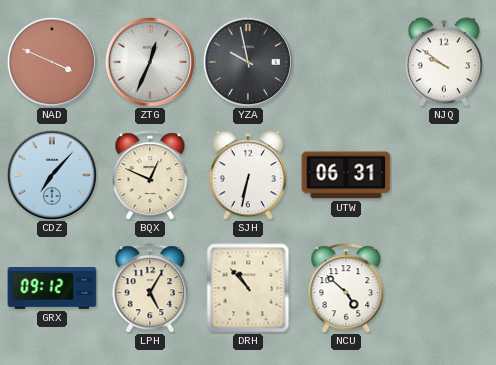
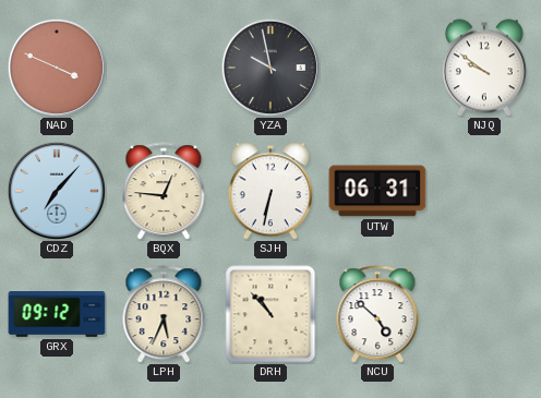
ZTG: 12:34 -> none
BQX: 12:49 -> 12:46
LPH: 5:05 -> 5:34
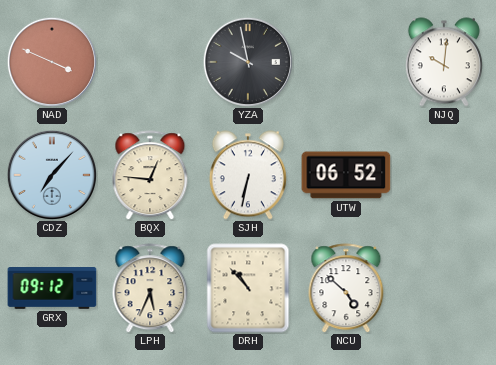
NJQ: 9:51 -> 10:01
UTW: 06:31 -> 06:52
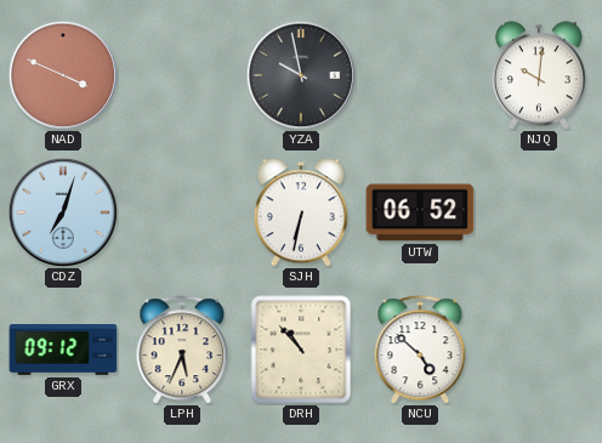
CDZ: 7:07 -> 7:03
BQX: 12:46 -> none
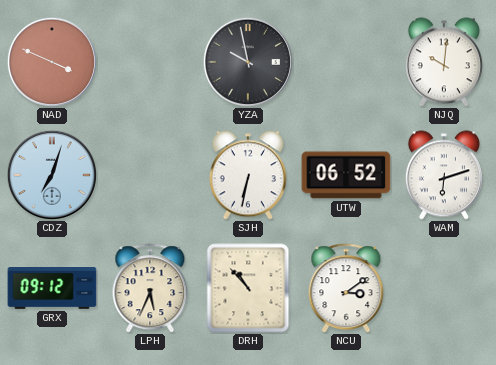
WAM: none -> 6:12
NCU: 4:52 -> 3:09
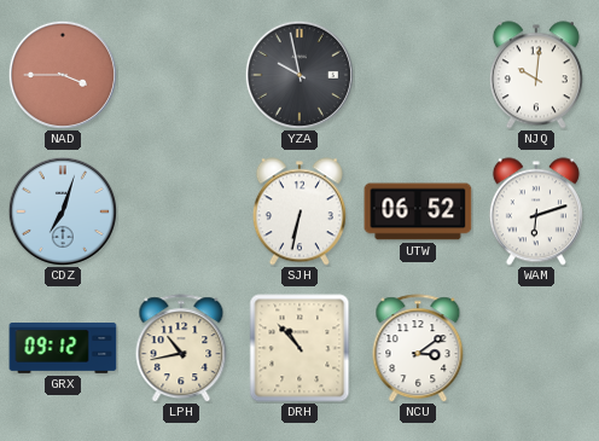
NAD: 3:49 -> 3:45
LPH: 5:34 -> 10:43
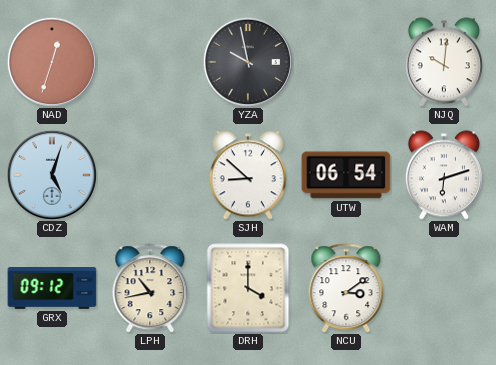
NAD: 3:45 -> 12:33
CDZ: 7:03 -> 5:03
SJH: 6:32 -> 8:52
UTW: 06:52 -> 06:54
DRH: 10:53 -> 4:00
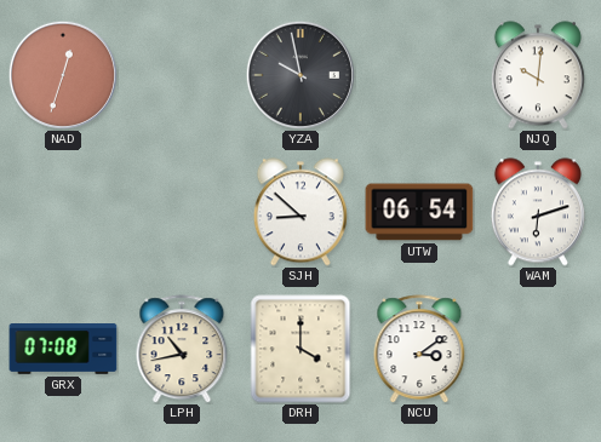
CDZ: 5:03 -> none
GRX: 09:12 -> 07:08
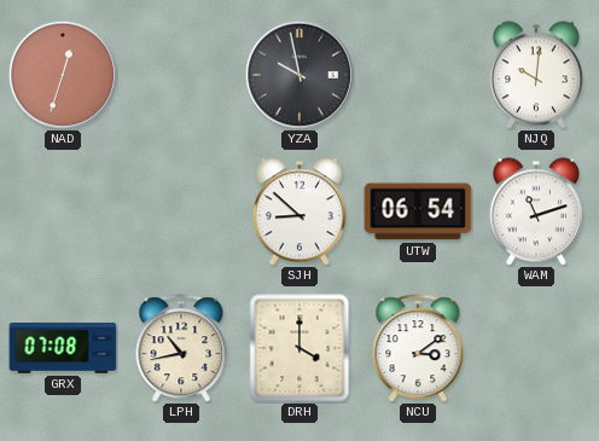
WAM: 6:12 -> 11:12
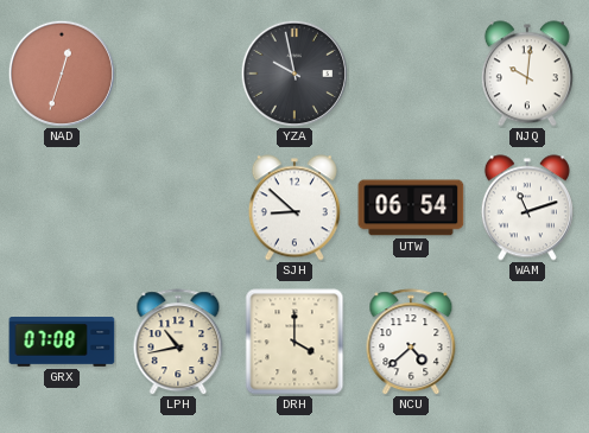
NCU: 3:09 -> 4:38
